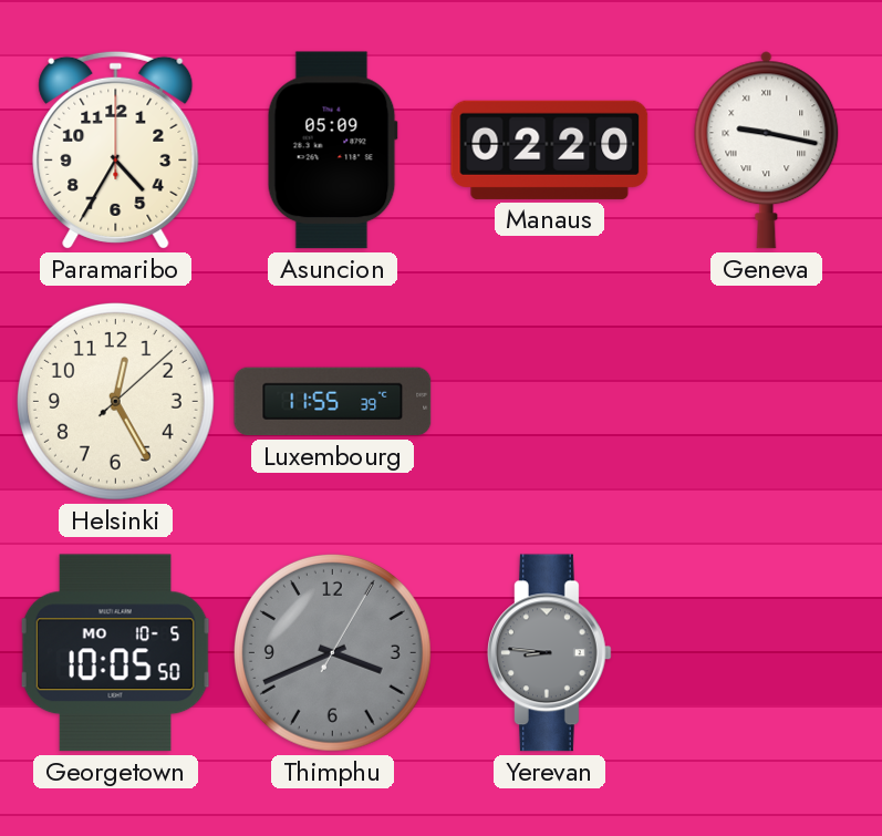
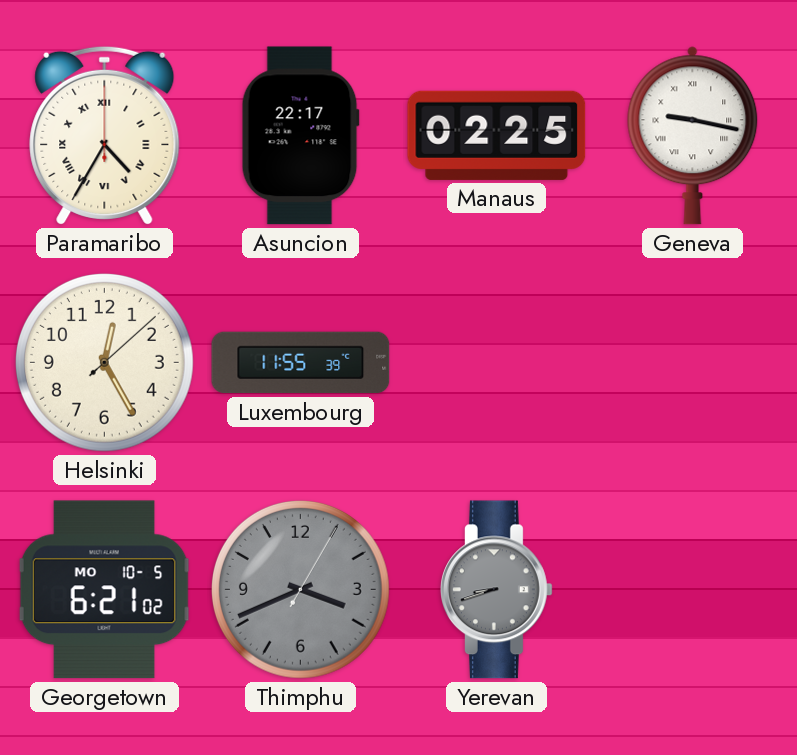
Paramaribo numerals: Arabic -> Roman
Asuncion: 05:09 -> 22:17
Manaus: 02:20 -> 02:25
Georgetown: 10:05 -> 6:21
Yerevan: 8:46 -> 8:42
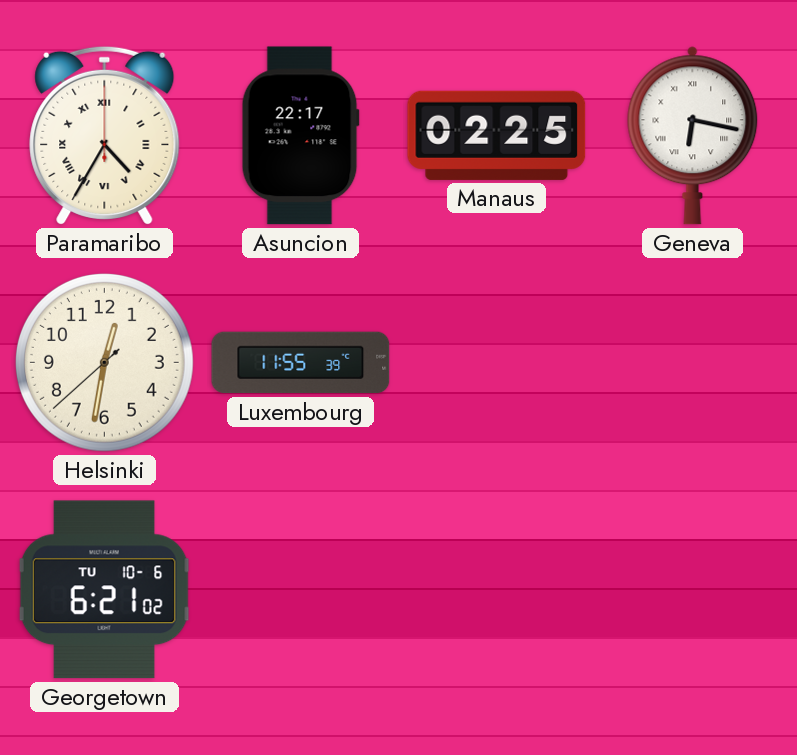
Geneva: 9:17 -> 6:17
Helsinki: 12:25 -> 12:31
Georgetown date: MO 10-5 -> TU 10-6
Thimphu: 3:41 -> none
Yerevan: 8:42 -> none
